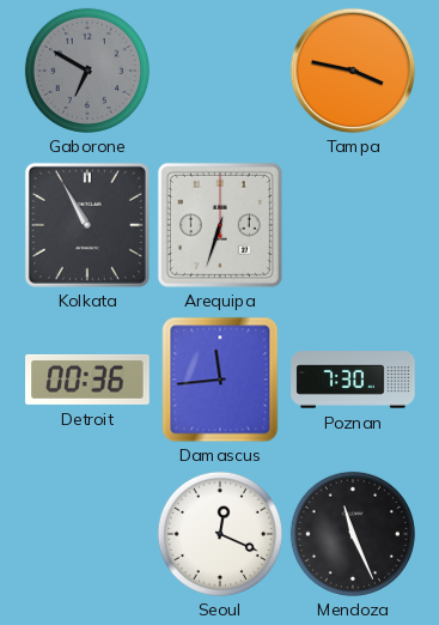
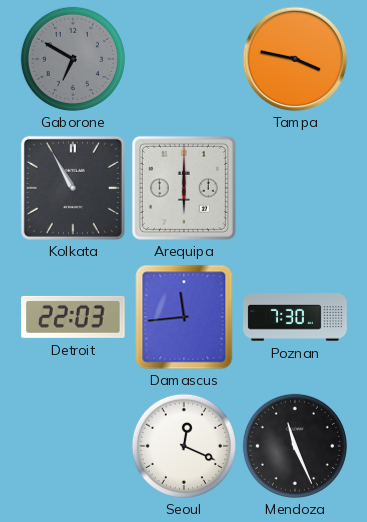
Arequipa: 6:33 -> 6:00
Detroit: 00:36 -> 22:03
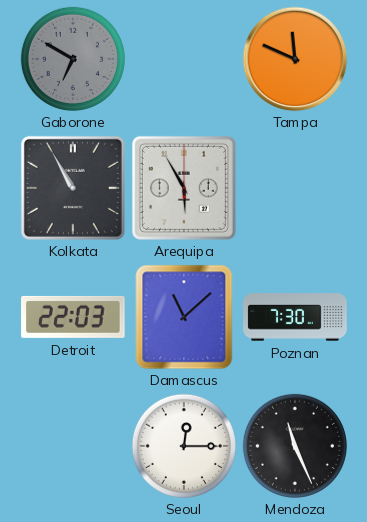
Tampa: 3:47 -> 11:49
Arequipa: 6:00 -> 5:55
Damascus: 11:44 -> 11:08
Seoul: 12:19 -> 12:15
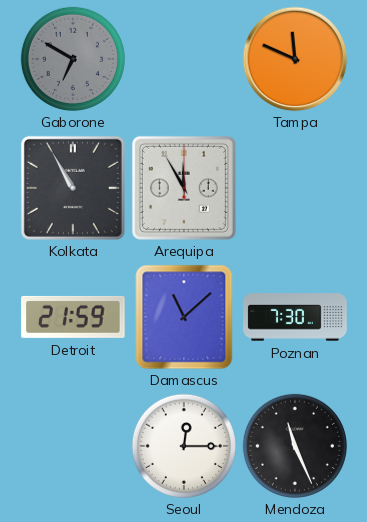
Arequipa: 5:55 -> 11:55
Detroit: 22:03 -> 21:59
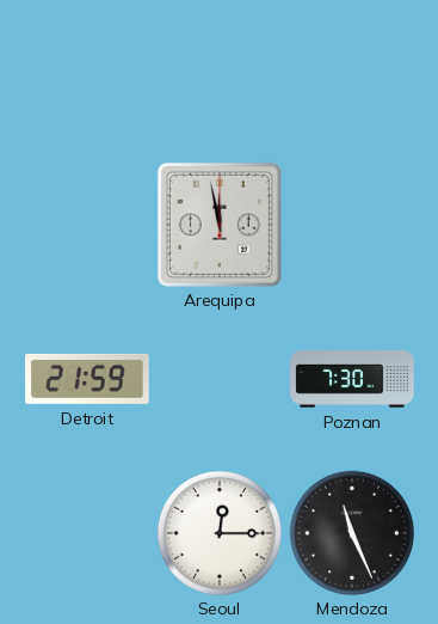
Gaborone: 6:50 -> none
Tampa: 11:49 -> none
Kolkata: 10:55 -> none
Arequipa: 11:55 -> 11:58
Damascus: 11:08 -> none
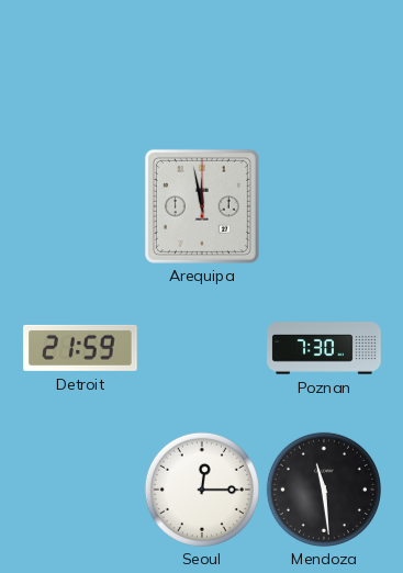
Mendoza: 11:26 -> 11:29
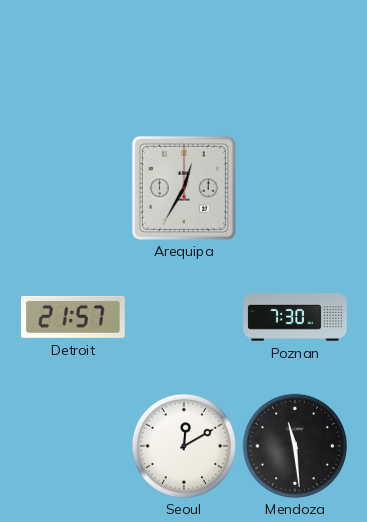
Arequipa: 11:58 -> 12:35
Detroit: 21:59 -> 21:57
Seoul: 12:15 -> 12:10
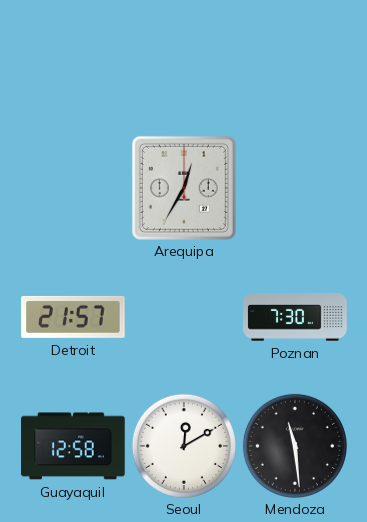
Guayaquil: none -> 12:58
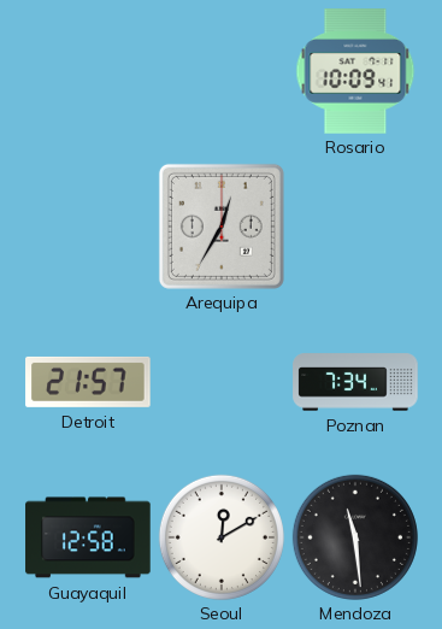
Rosario: none -> 10:09
Poznan: 7:30 -> 7:34
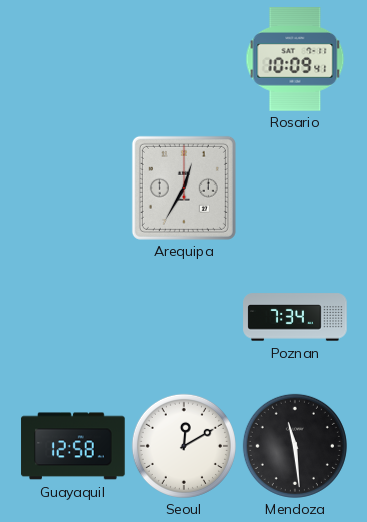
Detroit: 21:57 -> none
